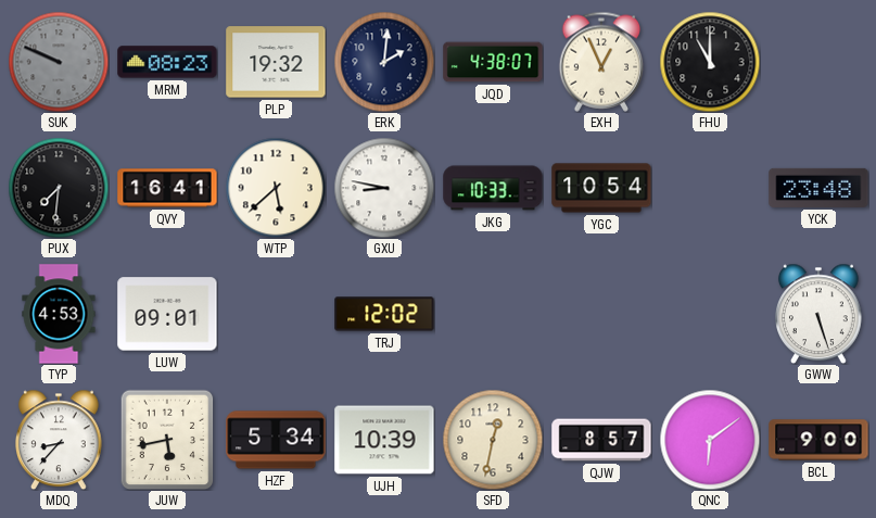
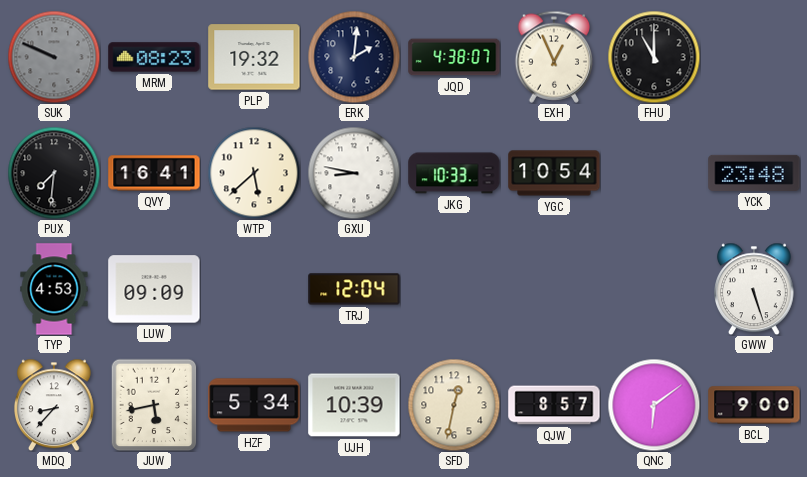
LUW: 09:01 -> 09:09
TRJ: 12:02 -> 12:04
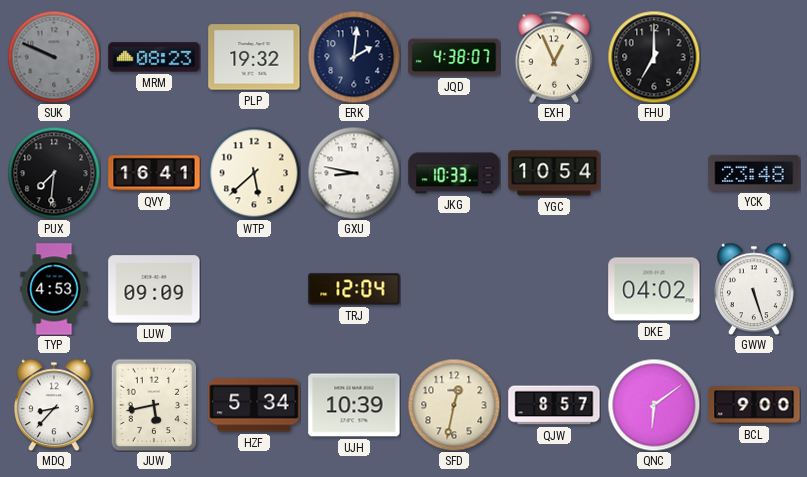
FHU: 11:00 -> 7:00
DKE: none -> 04:02
